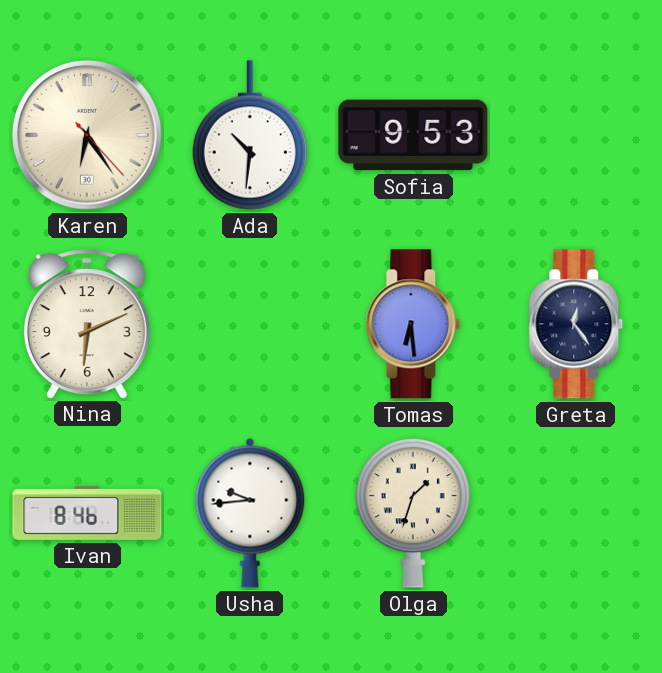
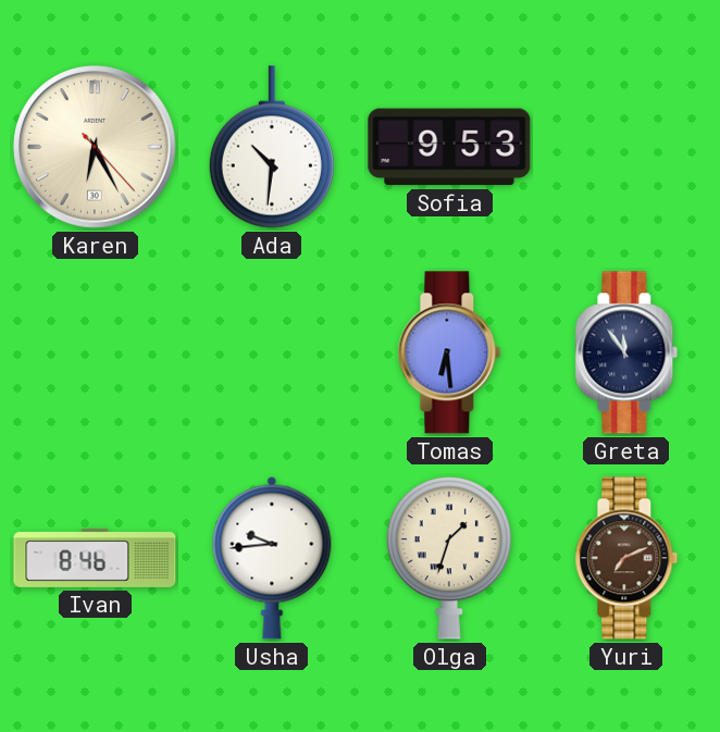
Karen: 6:24 -> 6:25
Nina: 6:11 -> none
Greta: 12:24 -> 11:54
Yuri: none -> 7:11
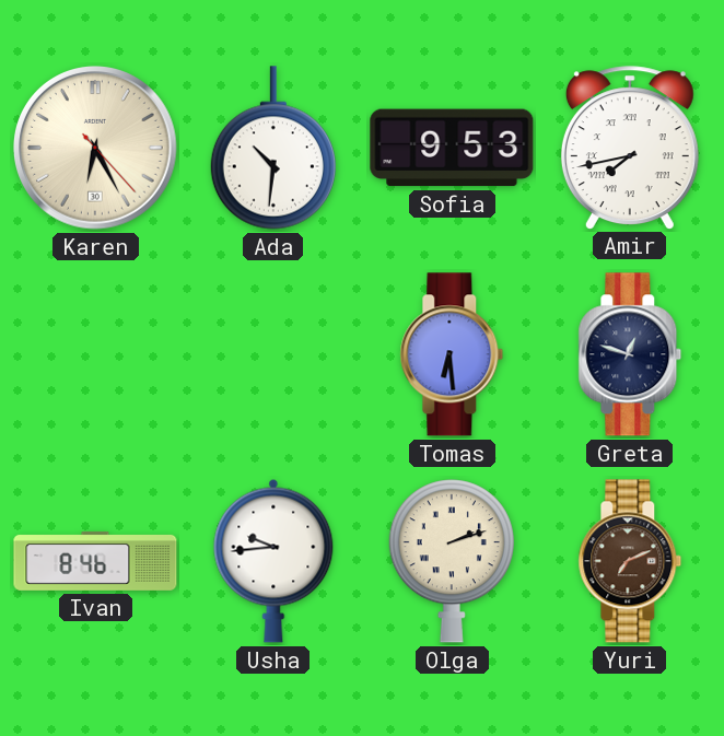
Amir: none -> 7:43
Greta: 11:54 -> 12:48
Olga: 1:33 -> 2:12
